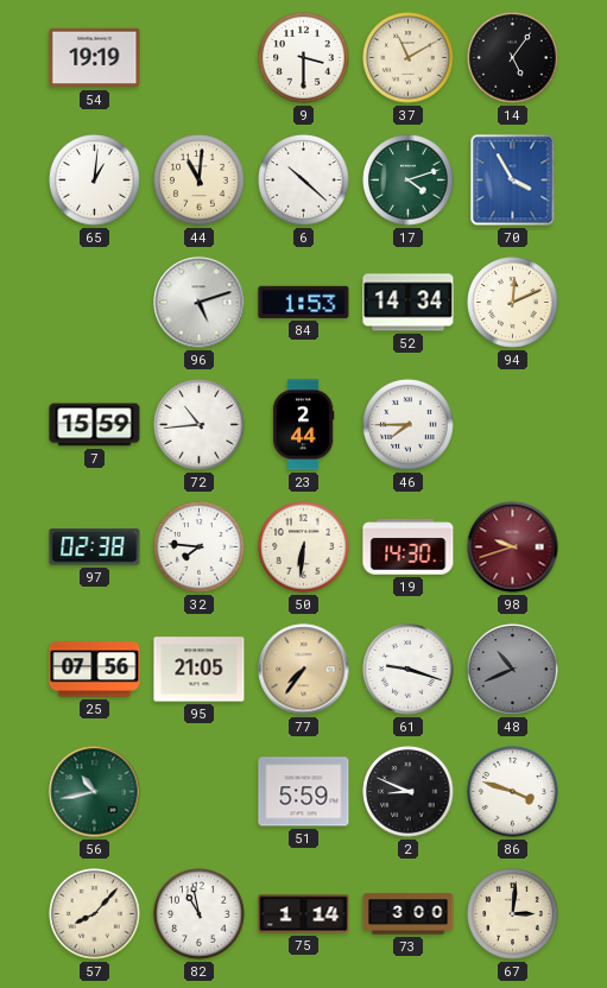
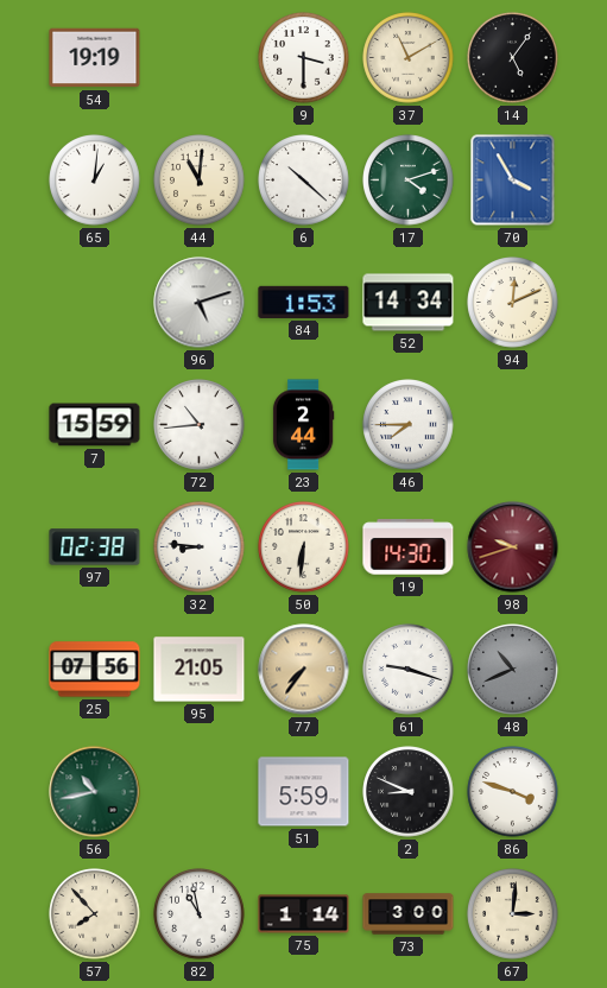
32: 7:46 -> 8:46
57: 8:07 -> 7:53
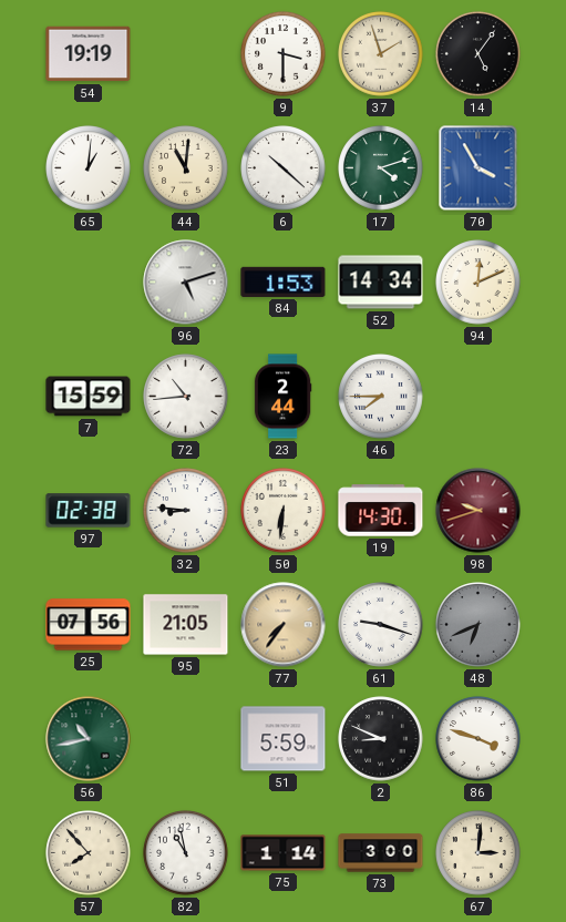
37: 11:10 -> 1:57
48: 10:41 -> 6:41
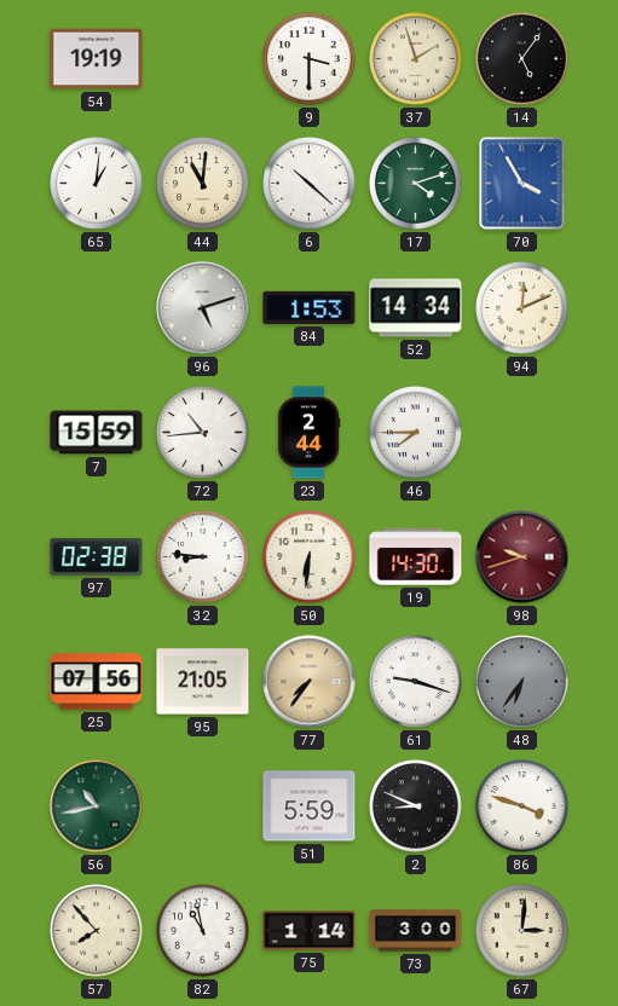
48: 6:41 -> 6:36
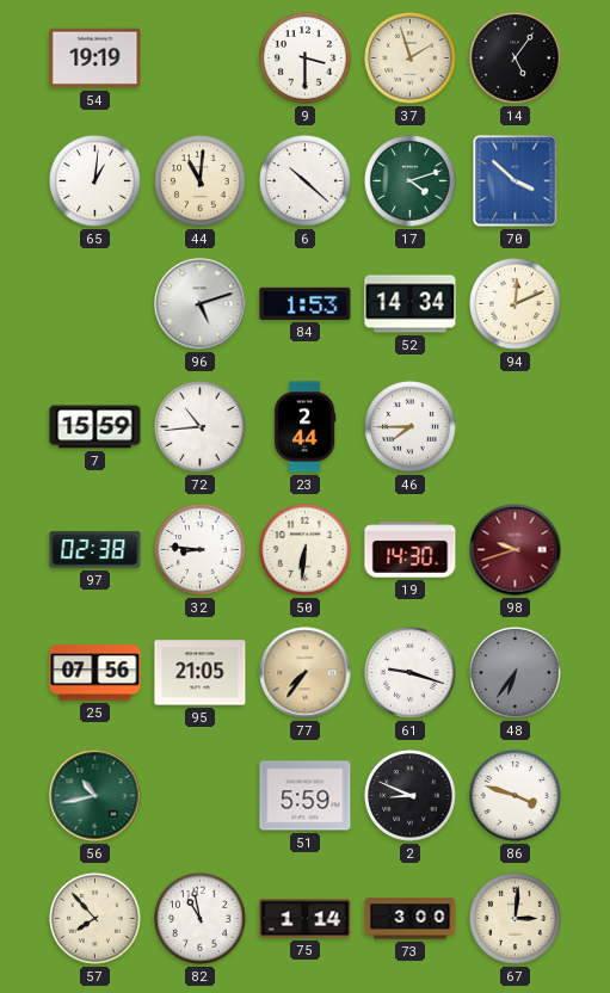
70: 3:55 -> 3:52
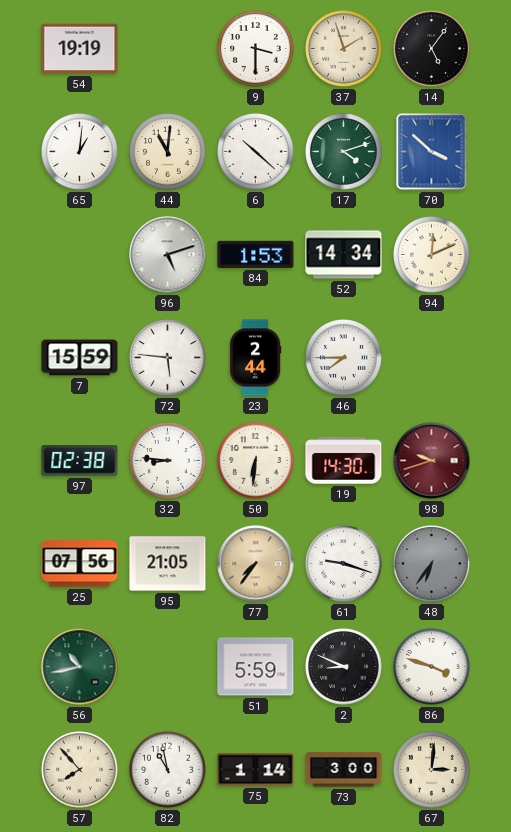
72: 10:44 -> 5:46
